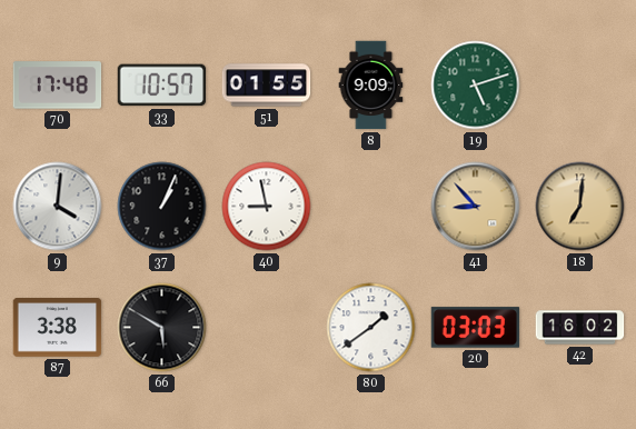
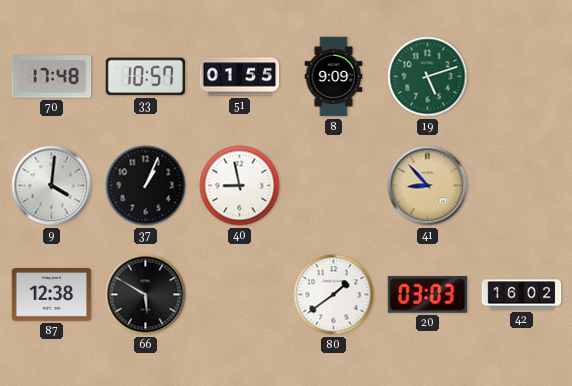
18: 7:01 -> none
87: 3:38 -> 12:38
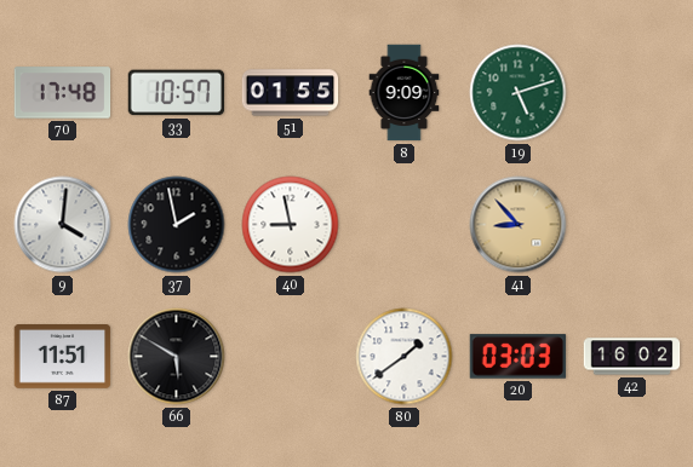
37: 1:04 -> 1:58
87: 12:38 -> 11:51
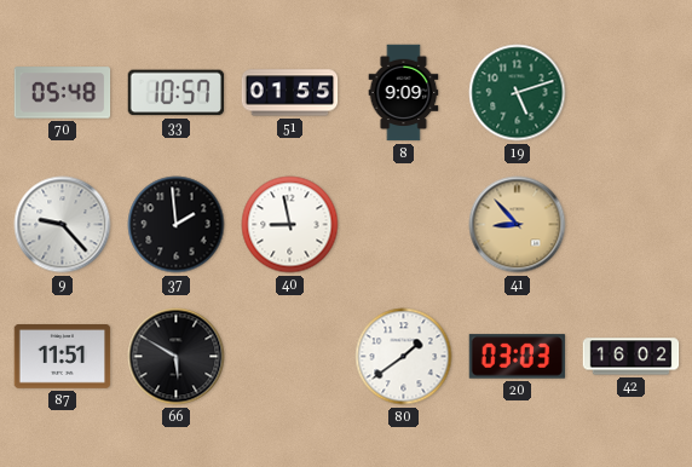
70: 17:48 -> 05:48
9: 4:01 -> 9:23
37: 1:58 -> 1:59
